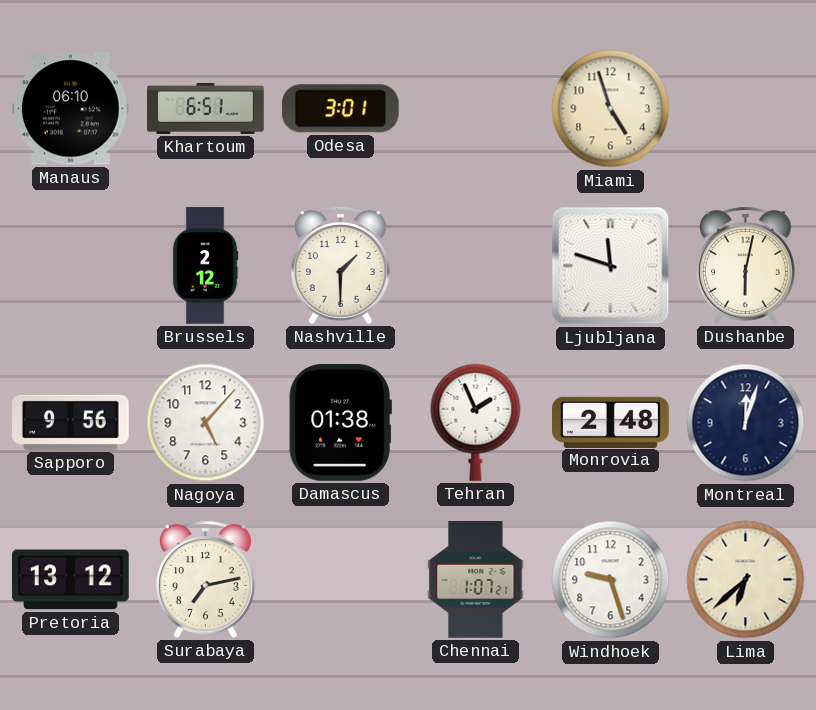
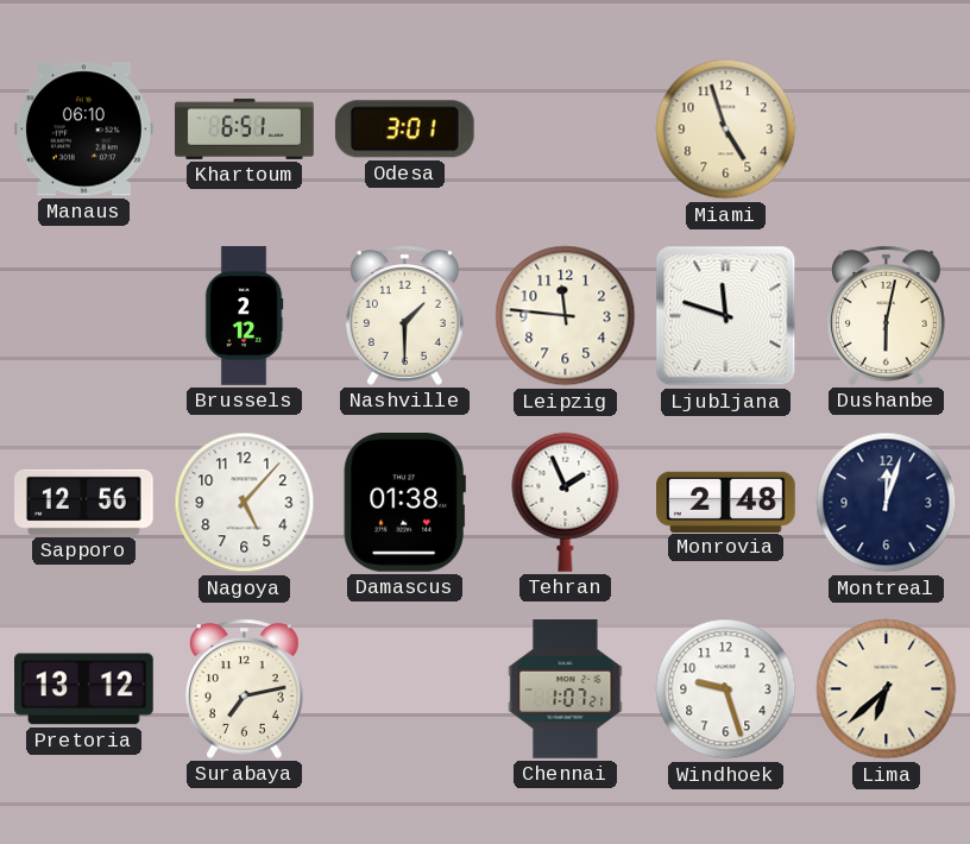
Leipzig: none -> 11:46
Sapporo: 9:56 -> 12:56
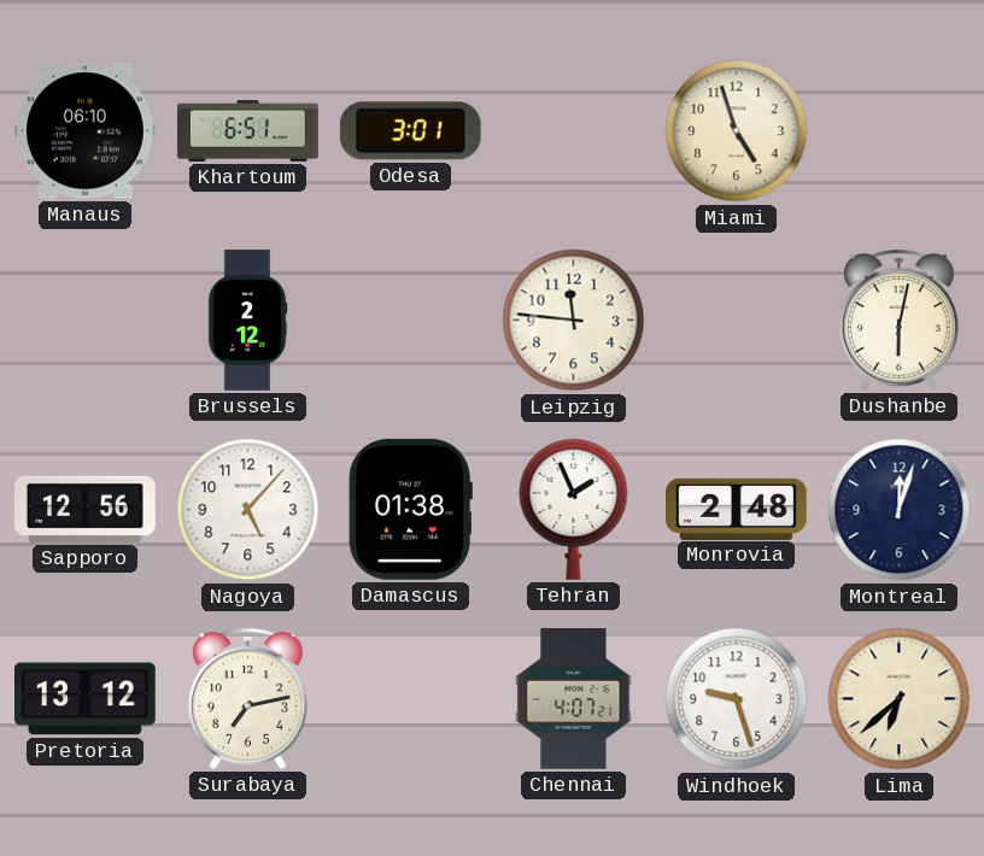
Nashville: 1:30 -> none
Ljubljana: 11:48 -> none
Chennai: 1:07 -> 4:07
